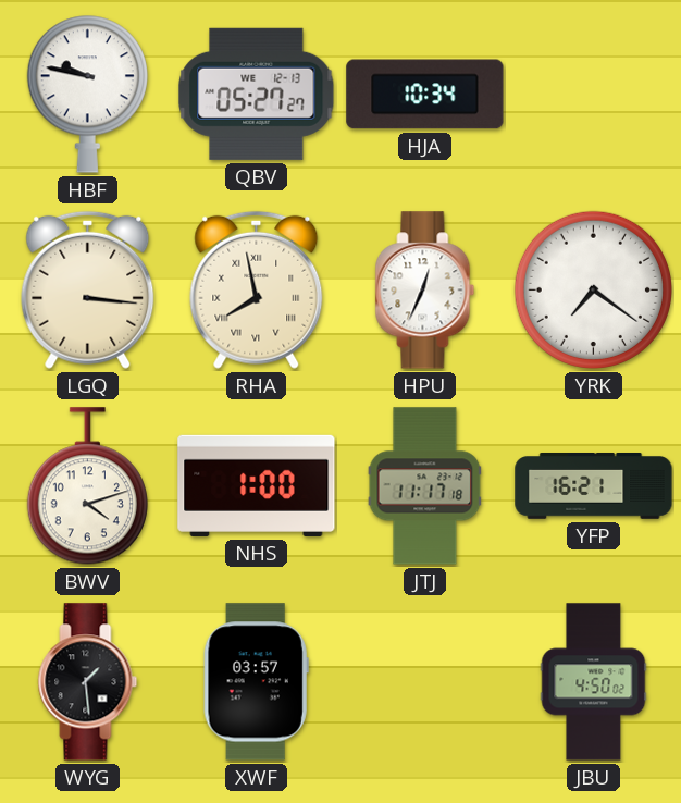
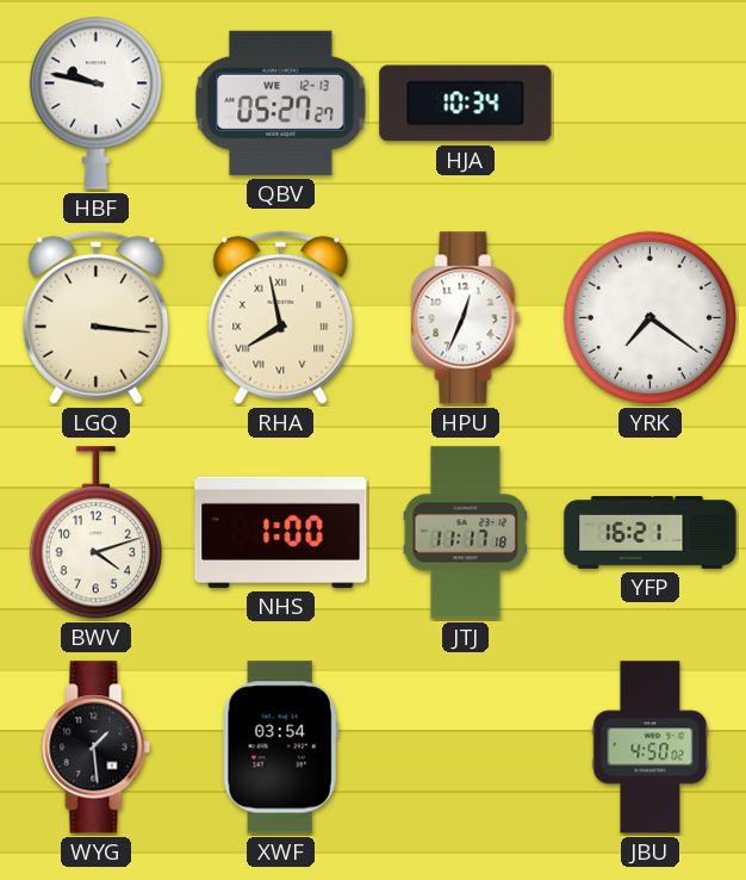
XWF: 03:57 -> 03:54
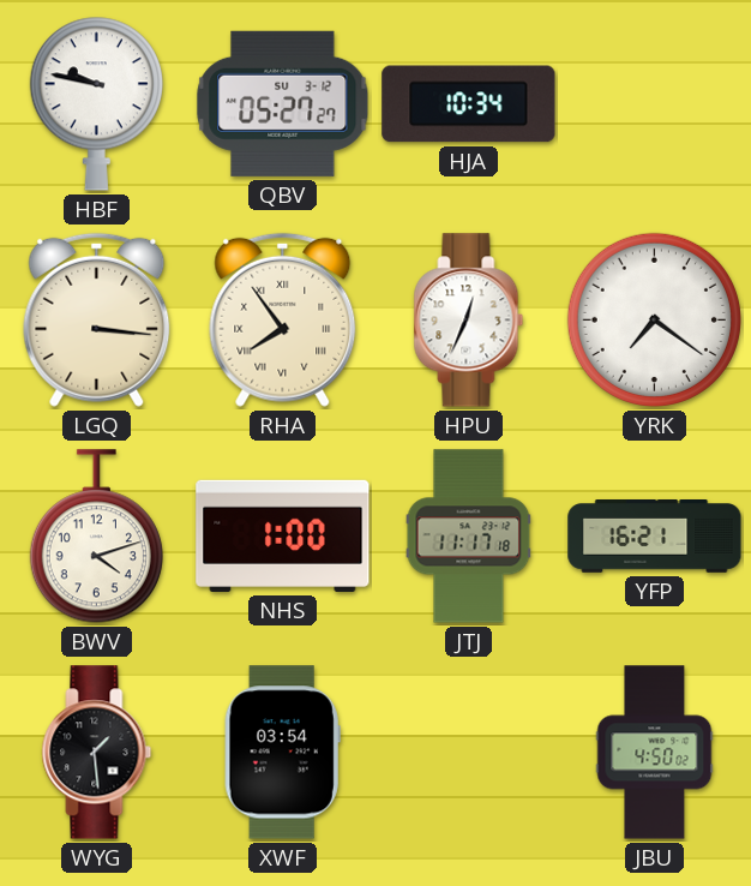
QBV date: WE 12-13 -> SU 3-12
RHA: 7:58 -> 7:54
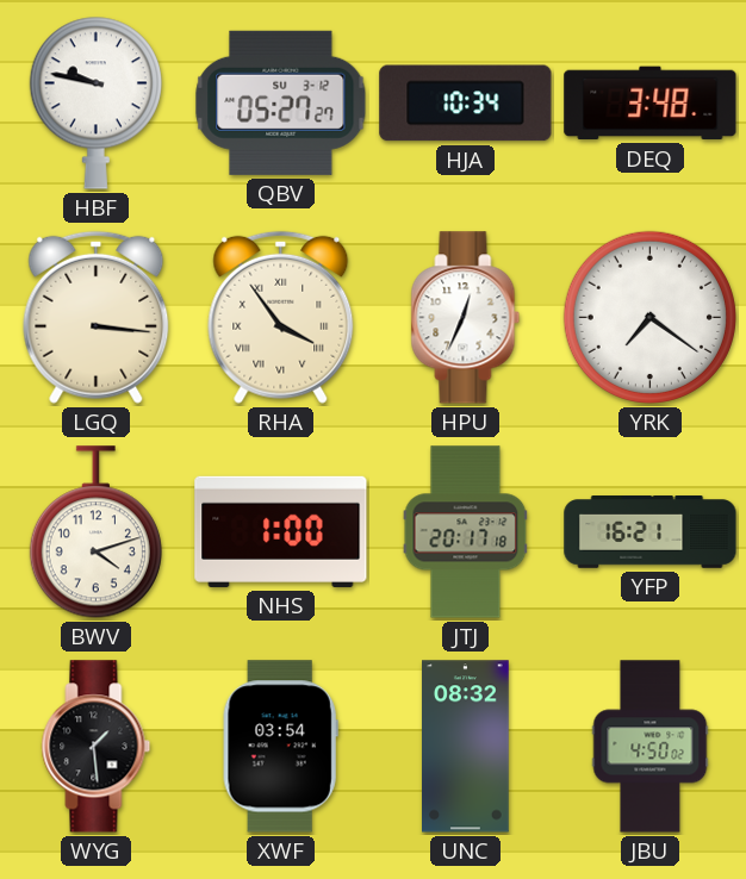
DEQ: none -> 3:48
RHA: 7:54 -> 3:54
JTJ: 11:17 -> 20:17
UNC: none -> 08:32
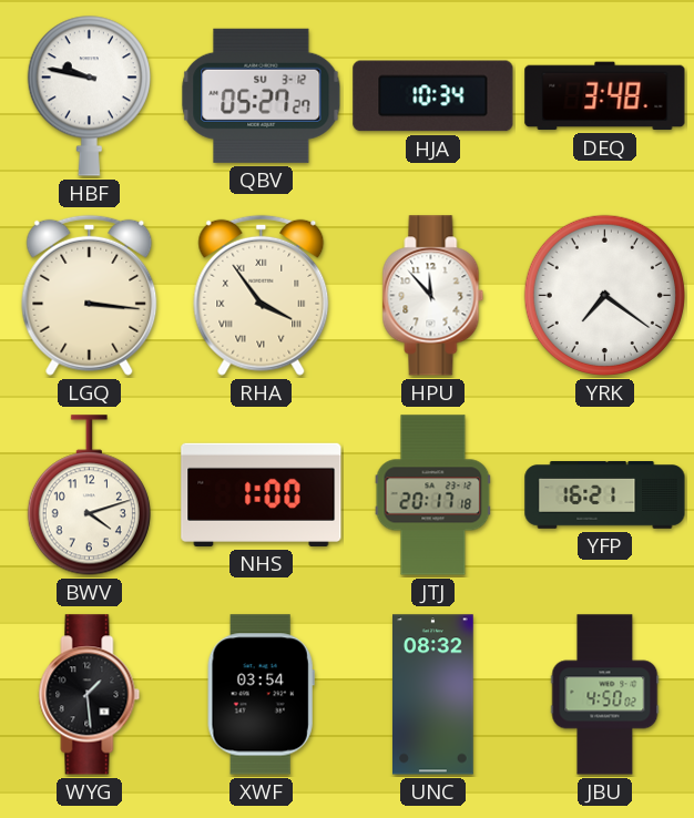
HPU: 12:34 -> 11:53
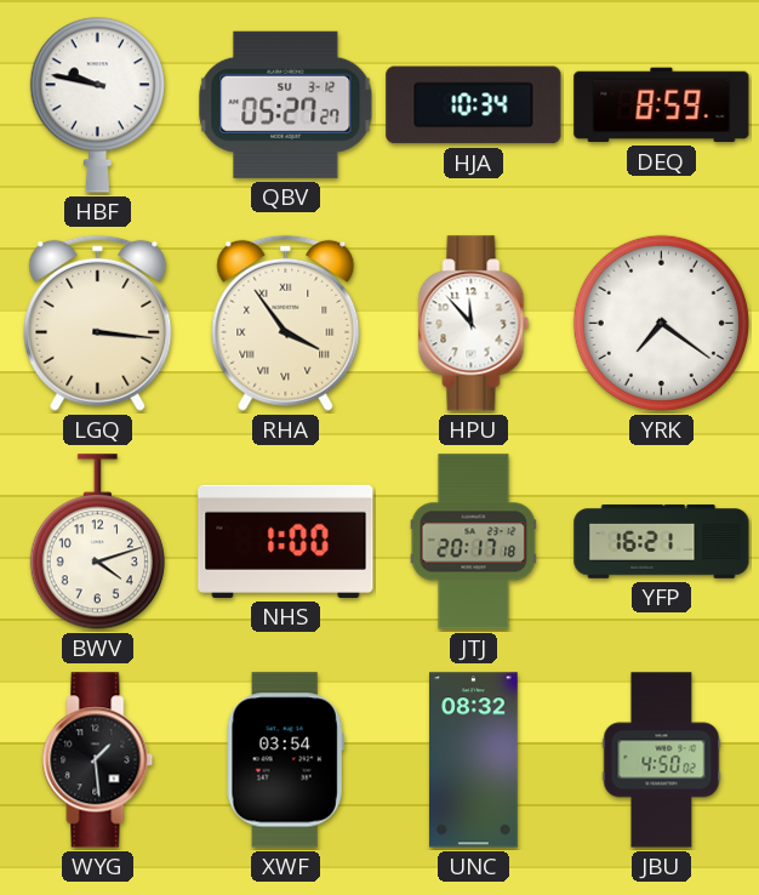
DEQ: 3:48 -> 8:59
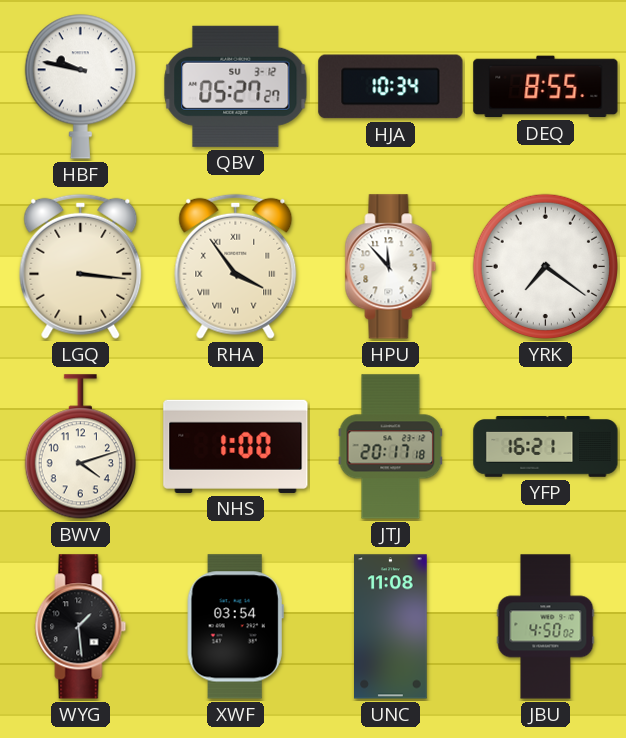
DEQ: 8:59 -> 8:55
UNC: 08:32 -> 11:08
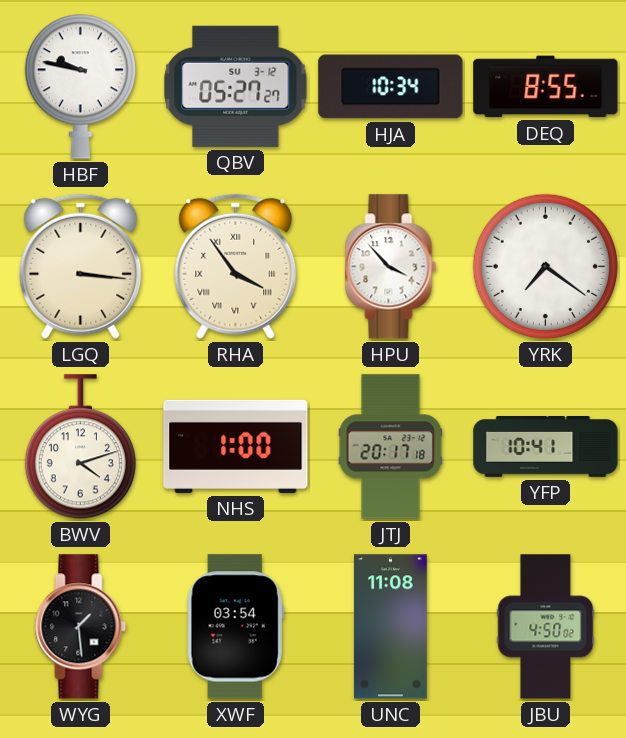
HPU: 11:53 -> 3:53
YFP: 16:21 -> 10:41
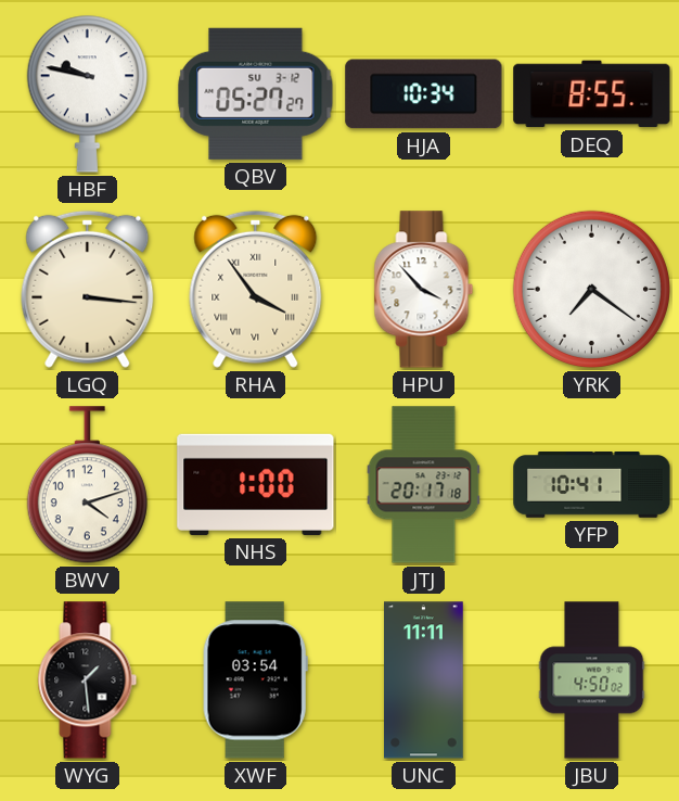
UNC: 11:08 -> 11:11
